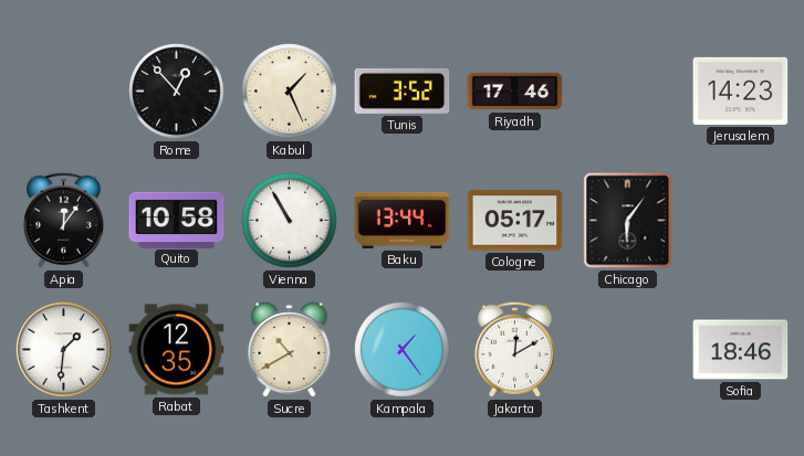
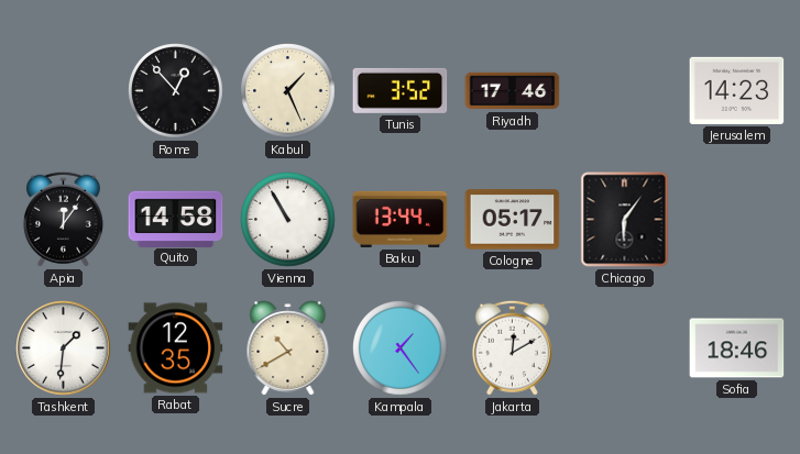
Quito: 10:58 -> 14:58
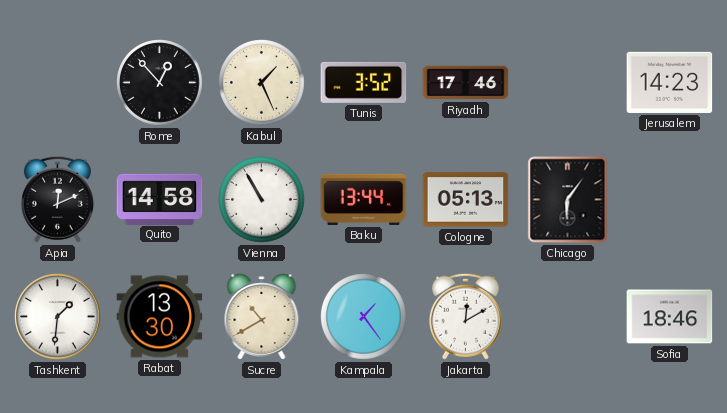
Apia: 12:06 -> 12:11
Cologne: 05:17 -> 05:13
Rabat: 12:35 -> 13:30
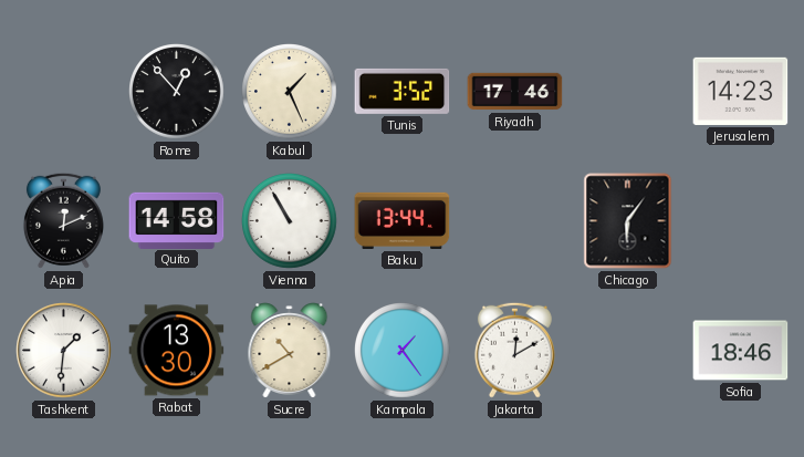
Cologne: 05:13 -> none
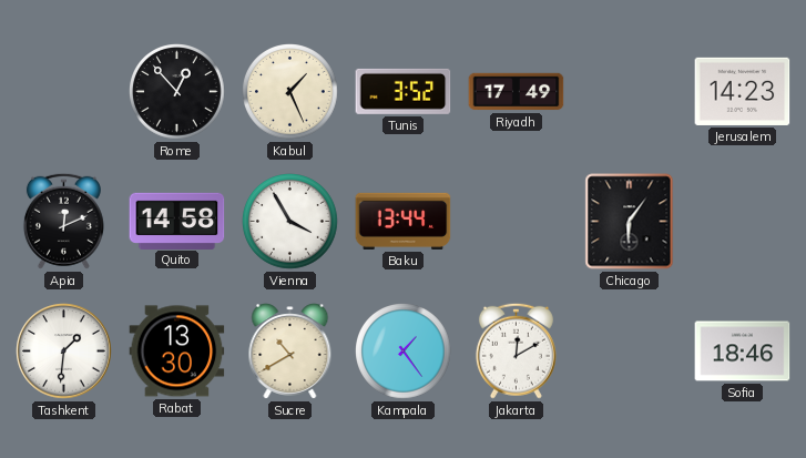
Riyadh: 17:46 -> 17:49
Vienna: 10:55 -> 3:55
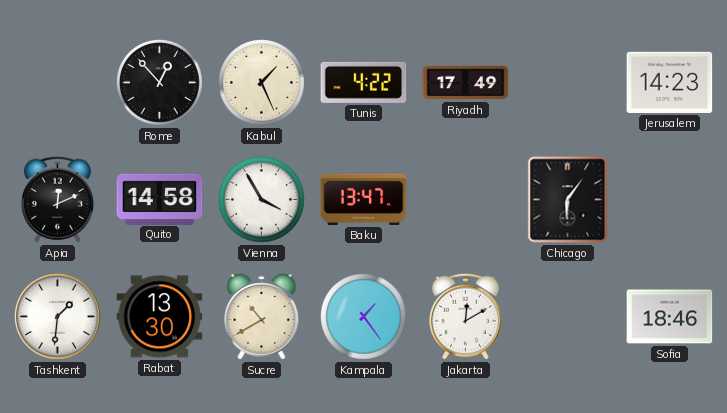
Tunis: 3:52 -> 4:22
Baku: 13:44 -> 13:47
